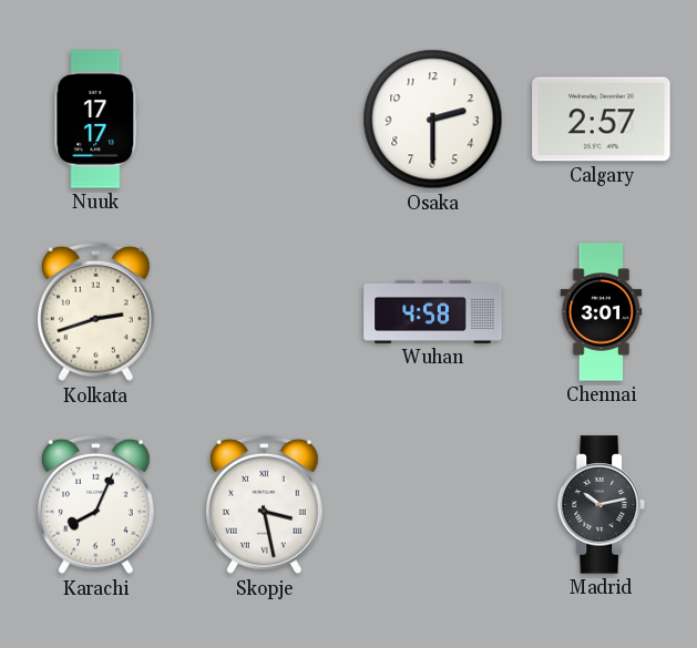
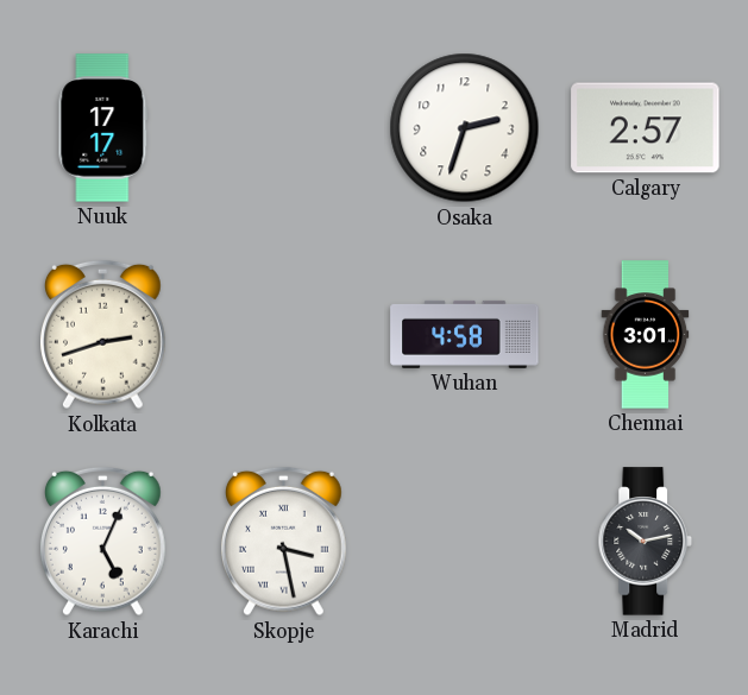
Osaka: 2:30 -> 2:33
Karachi: 8:04 -> 5:04
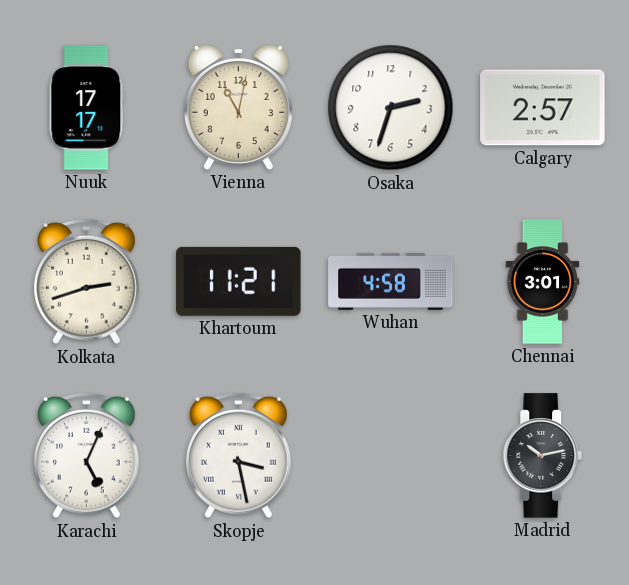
Vienna: none -> 11:02
Khartoum: none -> 11:21
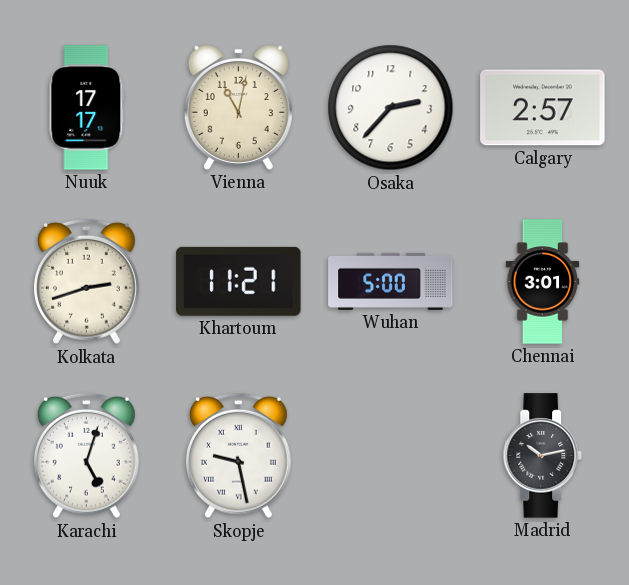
Osaka: 2:33 -> 2:37
Wuhan: 4:58 -> 5:00
Karachi: 5:04 -> 5:03
Skopje: 3:28 -> 9:28
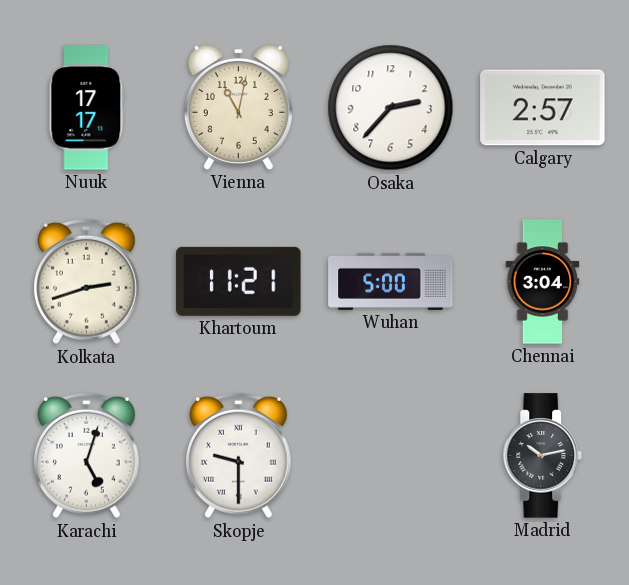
Chennai: 3:01 -> 3:04
Skopje: 9:28 -> 9:30
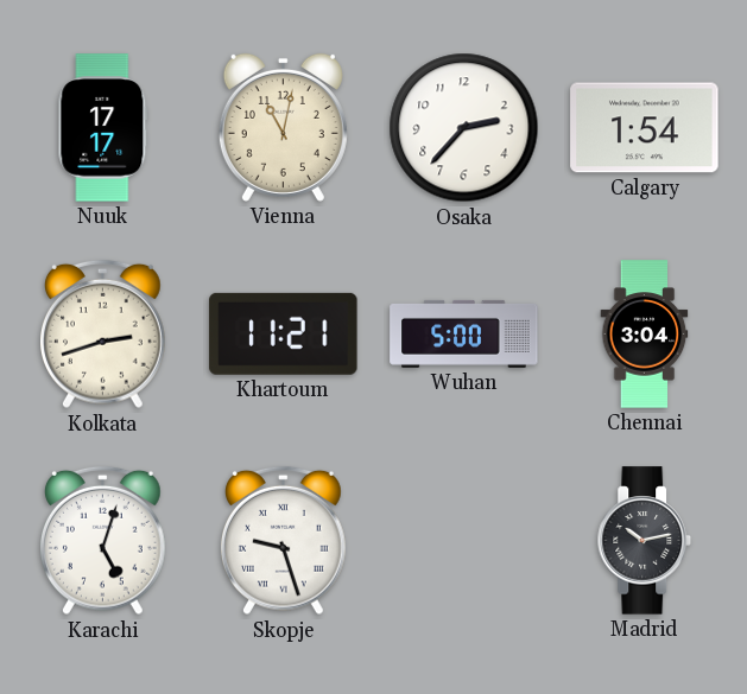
Calgary: 2:57 -> 1:54
Skopje: 9:30 -> 9:27
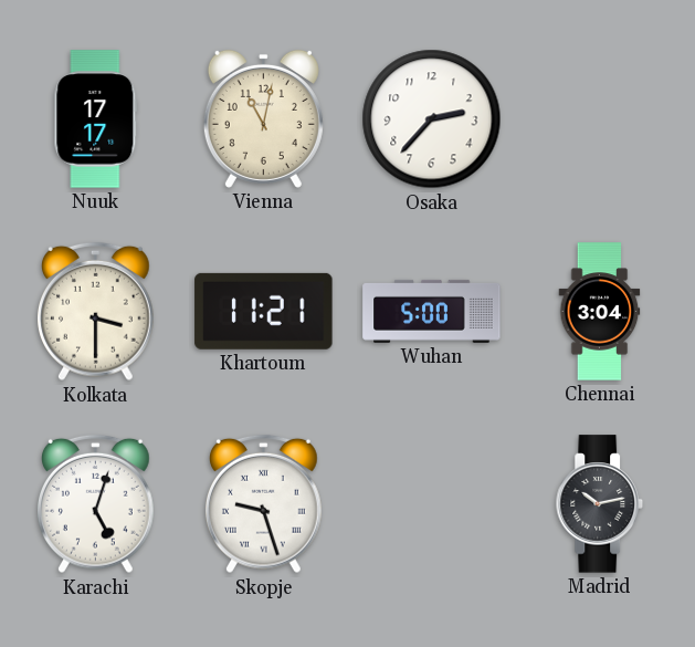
Calgary: 1:54 -> none
Kolkata: 2:42 -> 3:30
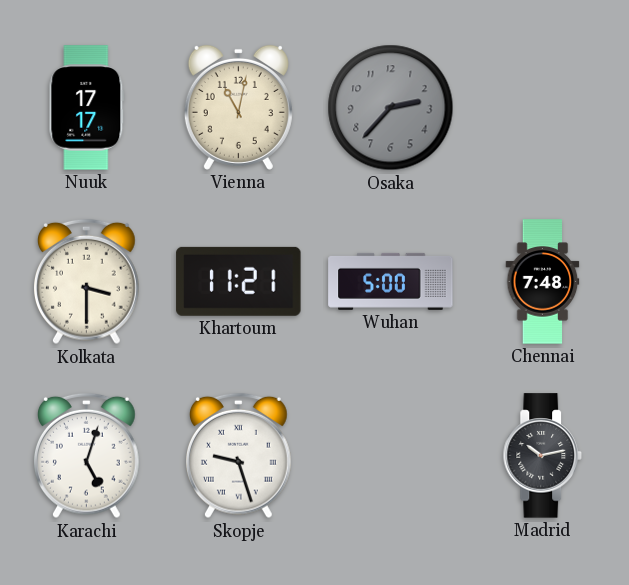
Osaka dial: white -> grey
Chennai: 3:04 -> 7:48
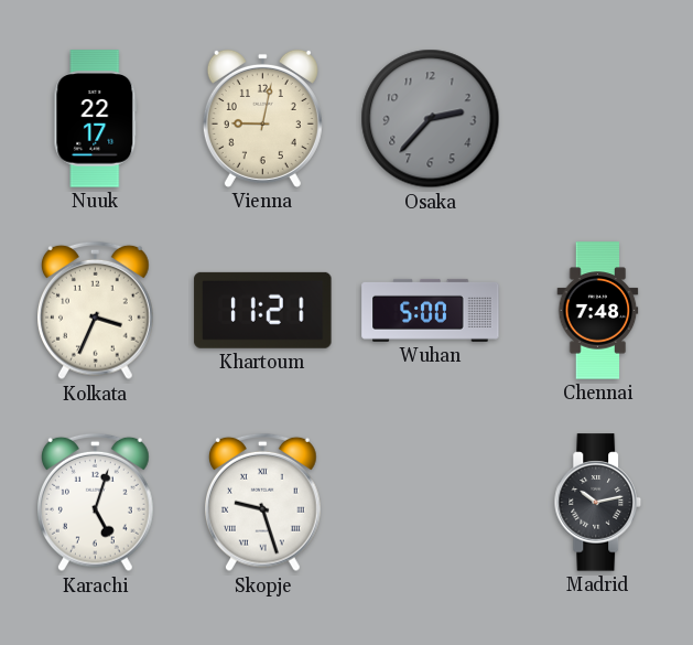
Nuuk: 17:17 -> 22:17
Vienna: 11:02 -> 9:02
Kolkata: 3:30 -> 3:34
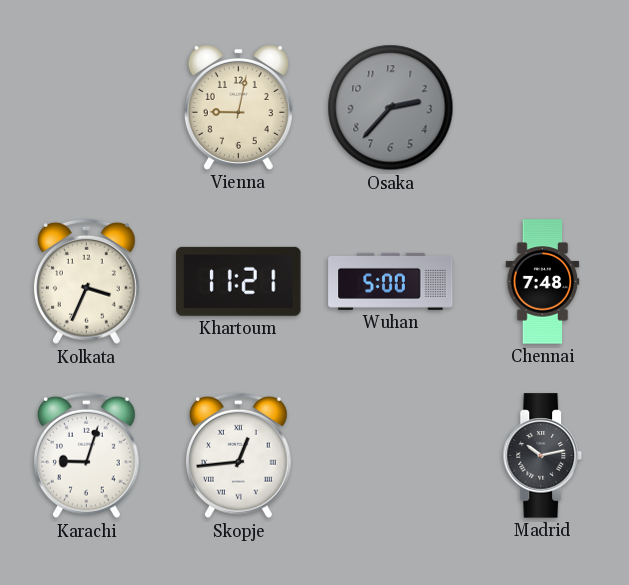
Nuuk: 22:17 -> none
Karachi: 5:03 -> 9:03
Skopje: 9:27 -> 12:44
